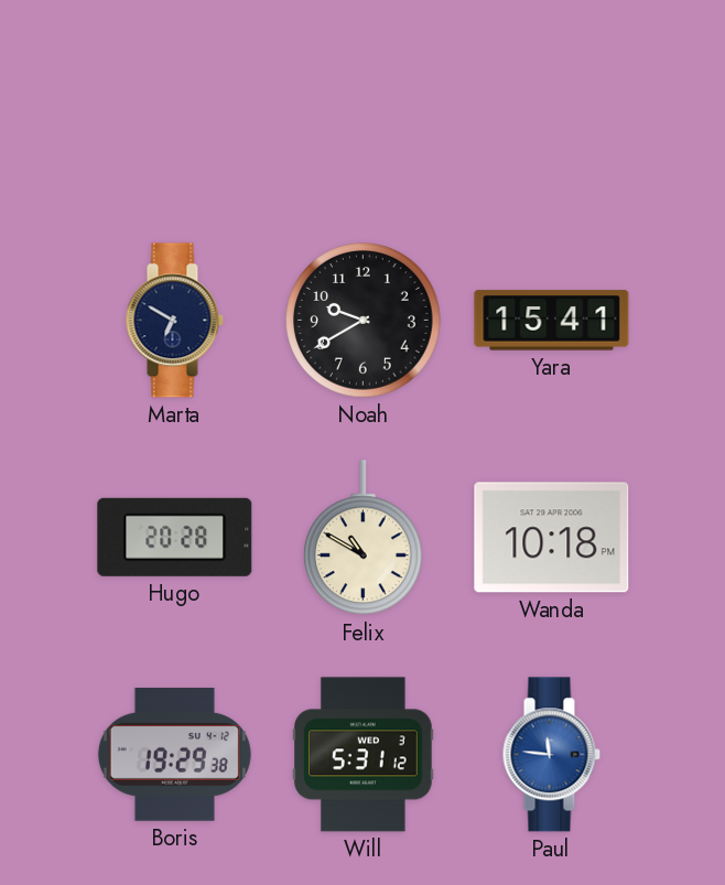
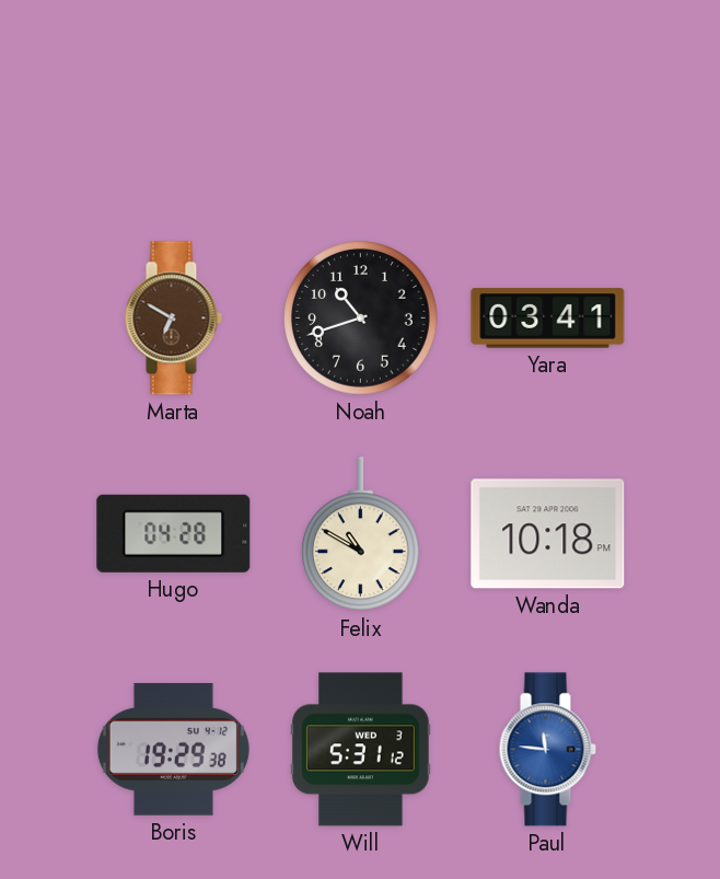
Marta dial: navy -> brown
Noah: 9:40 -> 10:42
Yara: 15:41 -> 03:41
Hugo: 20:28 -> 04:28
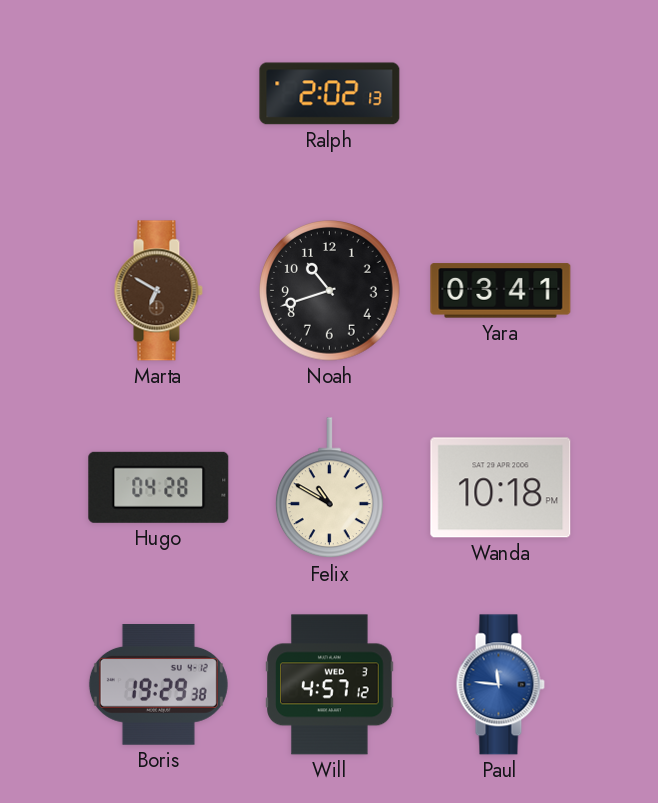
Ralph: none -> 2:02
Will: 5:31 -> 4:57
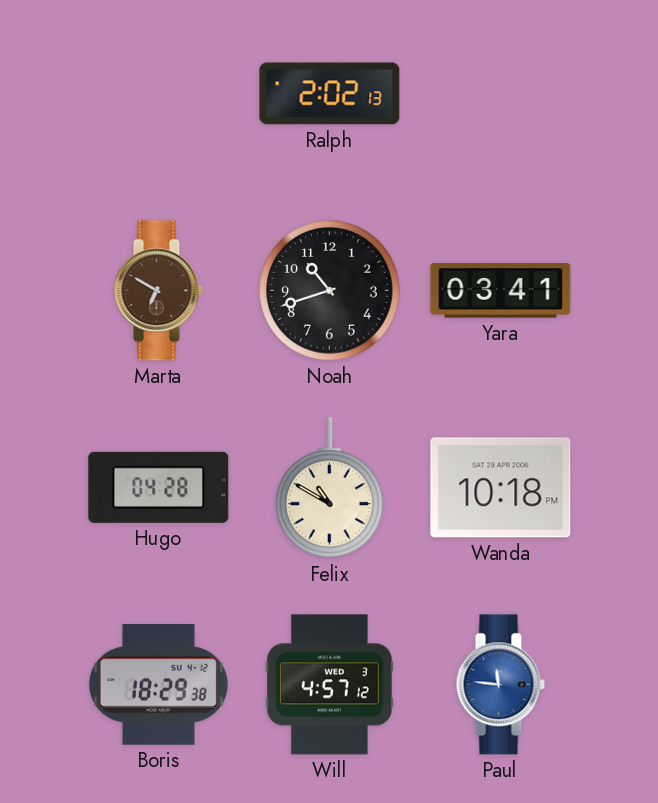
Boris: 19:29 -> 18:29
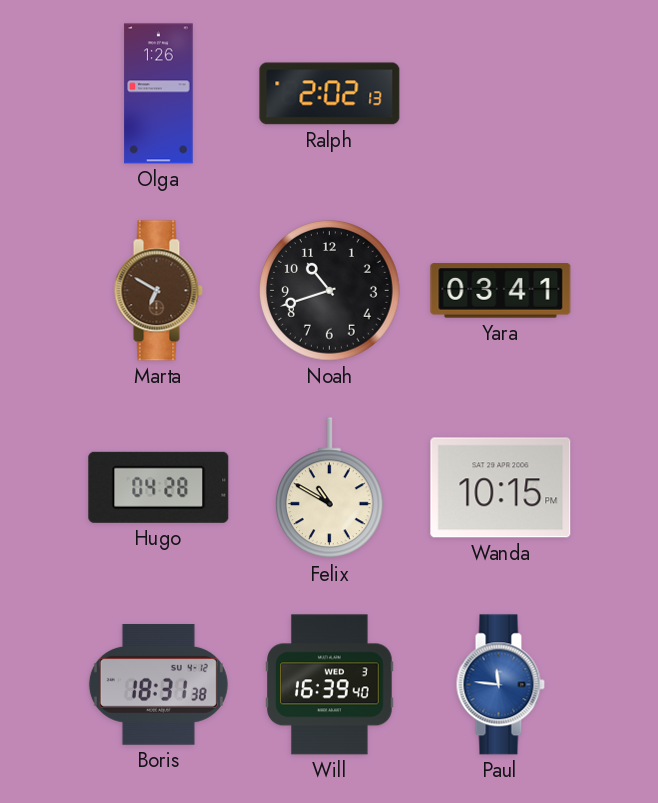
Olga: none -> 1:26
Wanda: 10:18 -> 10:15
Boris: 18:29 -> 18:31
Will: 4:57 -> 16:39
